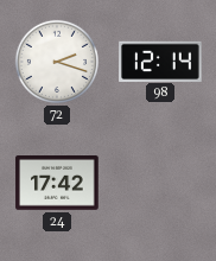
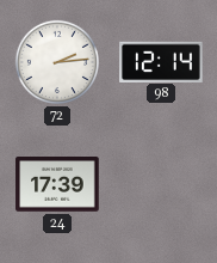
72: 2:18 -> 2:14
24: 17:42 -> 17:39
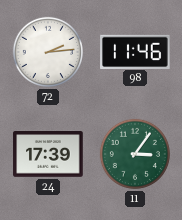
98: 12:14 -> 11:46
11: none -> 3:06
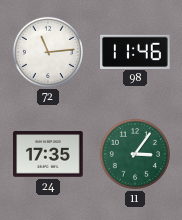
72: 2:14 -> 11:14
24: 17:39 -> 17:35
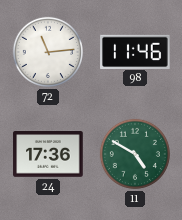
24: 17:35 -> 17:36
11: 3:06 -> 4:50
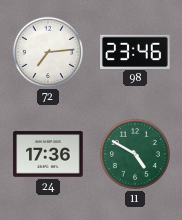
72: 11:14 -> 7:14
98: 11:46 -> 23:46
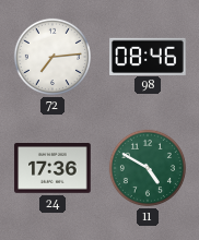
98: 23:46 -> 08:46
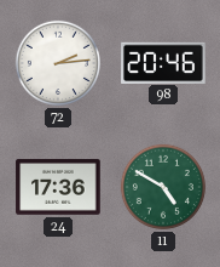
72: 7:14 -> 2:14
98: 08:46 -> 20:46
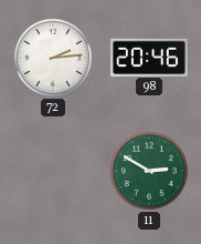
24: 17:36 -> none
11: 4:50 -> 2:50
